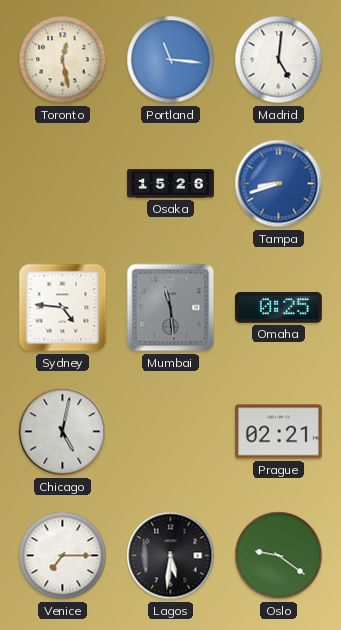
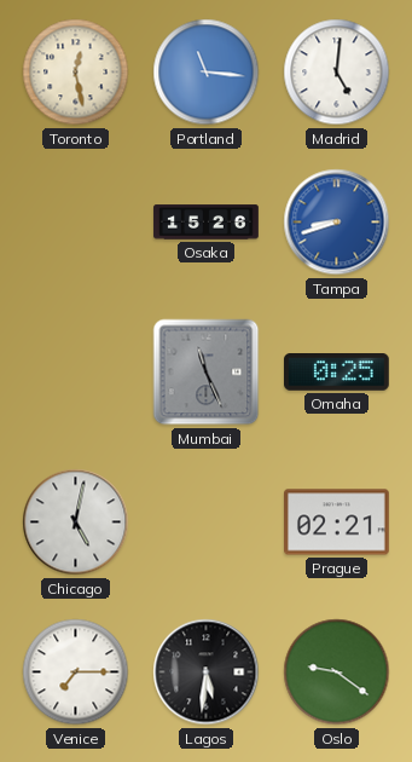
Sydney: 4:46 -> none
Mumbai: 11:29 -> 11:26
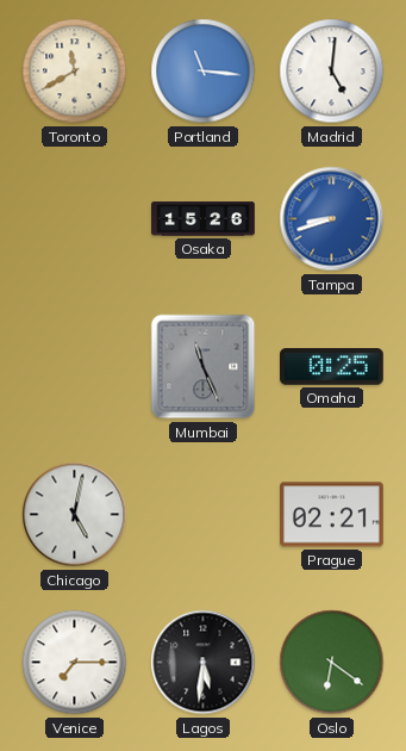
Toronto: 12:28 -> 11:40
Oslo: 9:21 -> 6:21
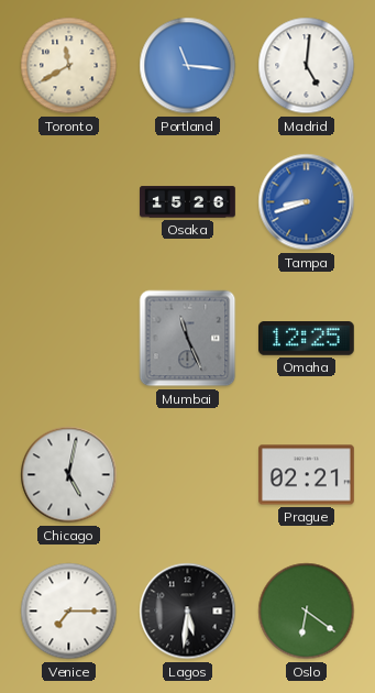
Omaha: 0:25 -> 12:25
